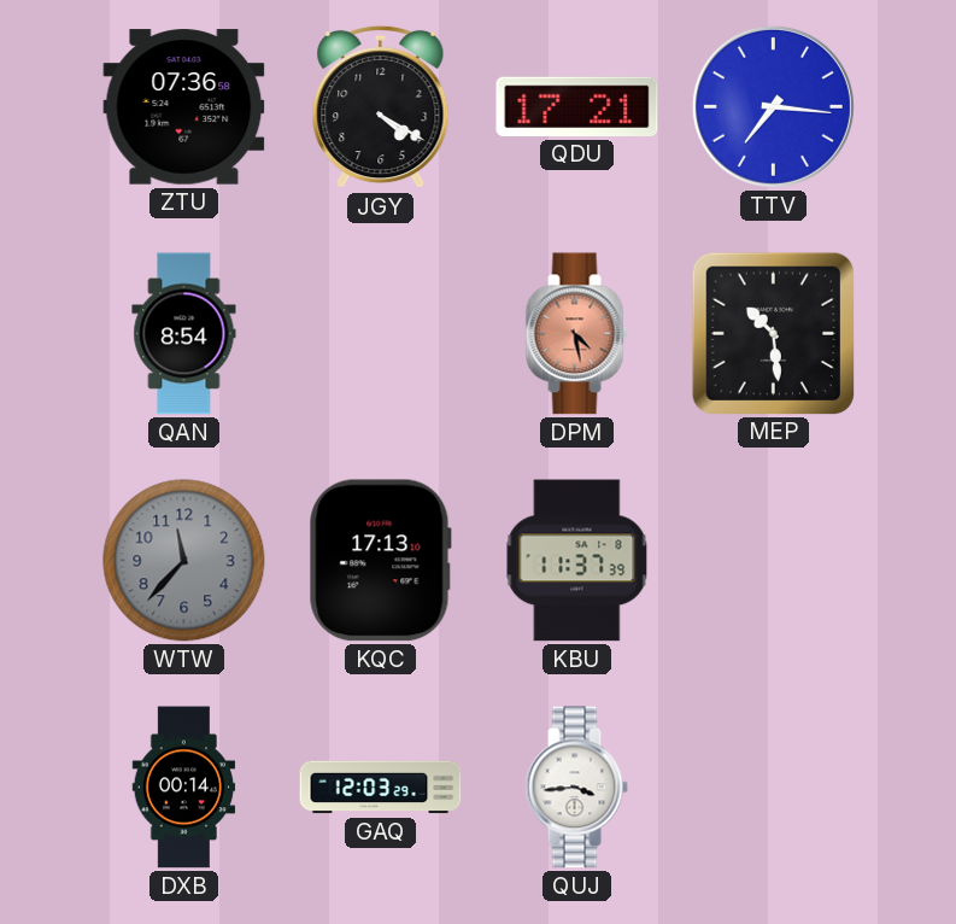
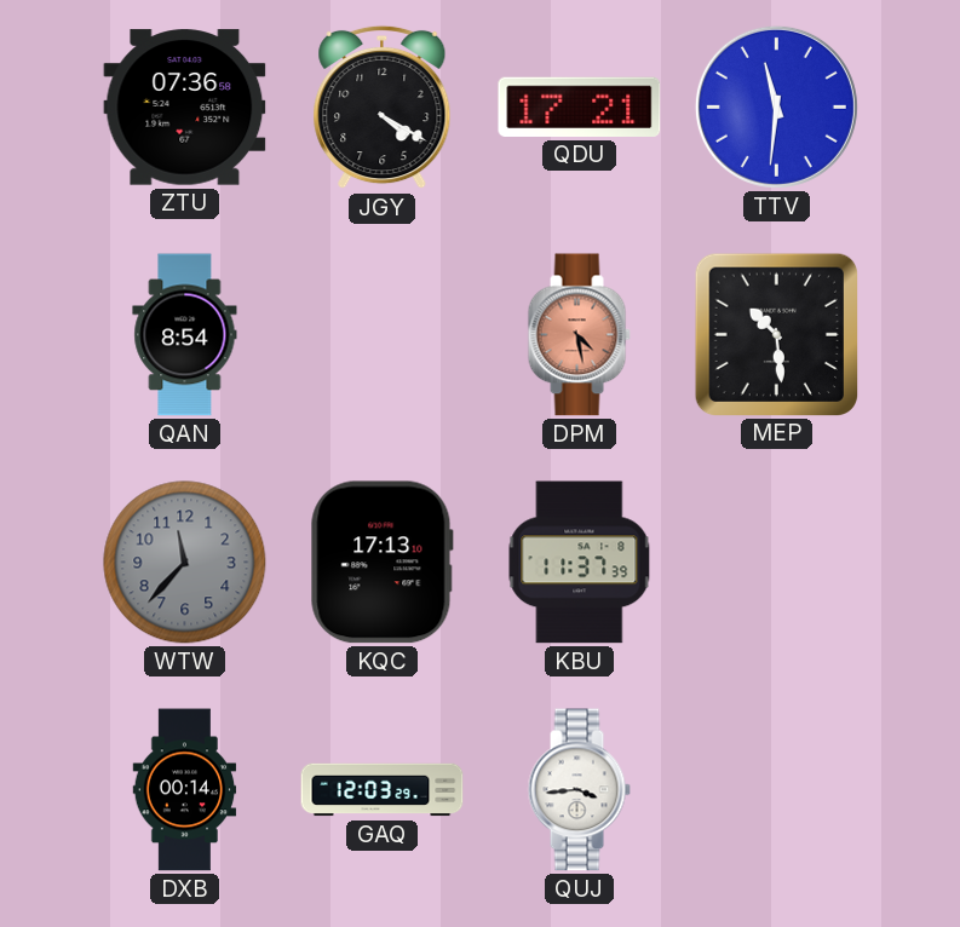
TTV: 7:16 -> 11:31
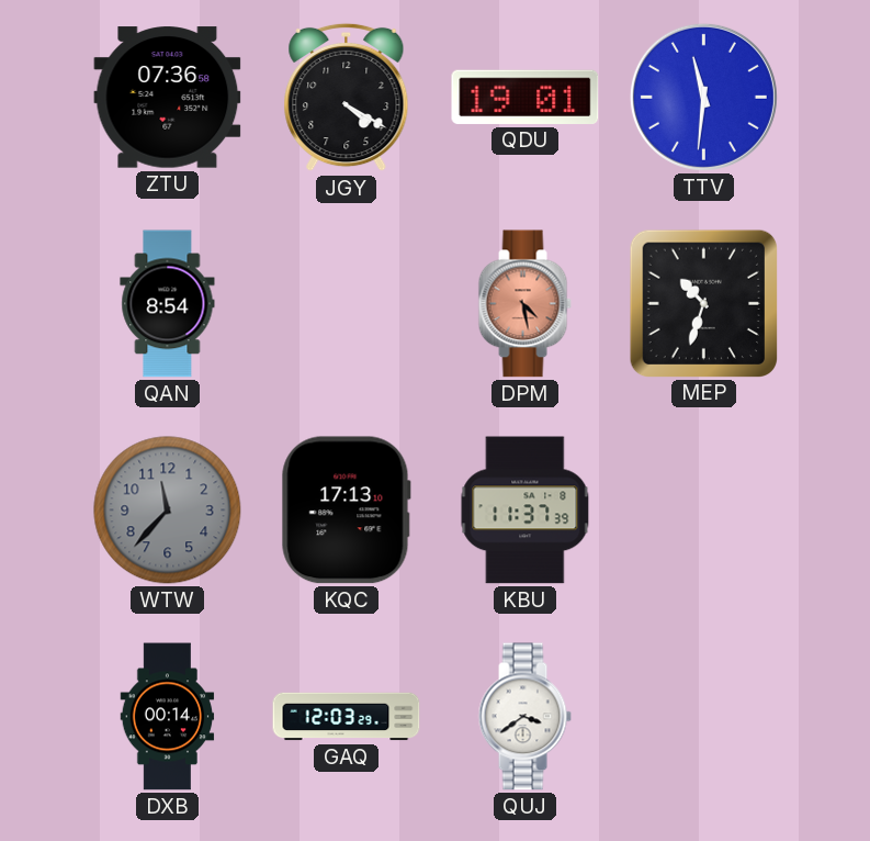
QDU: 17:21 -> 19:01
MEP: 10:29 -> 10:33
QUJ: 3:44 -> 3:39
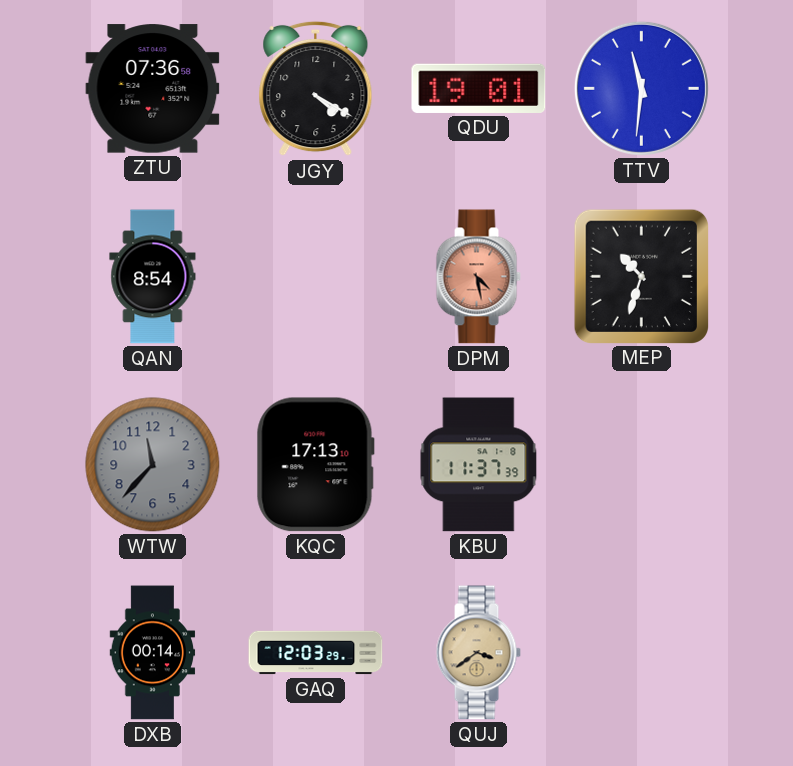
QUJ dial: white -> champagne
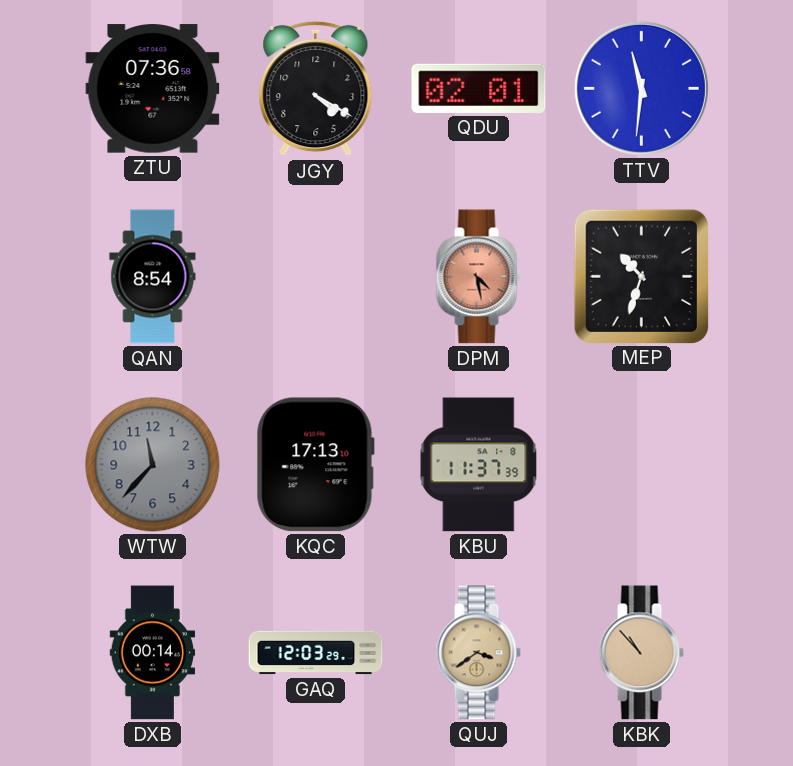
QDU: 19:01 -> 02:01
KBK: none -> 10:53
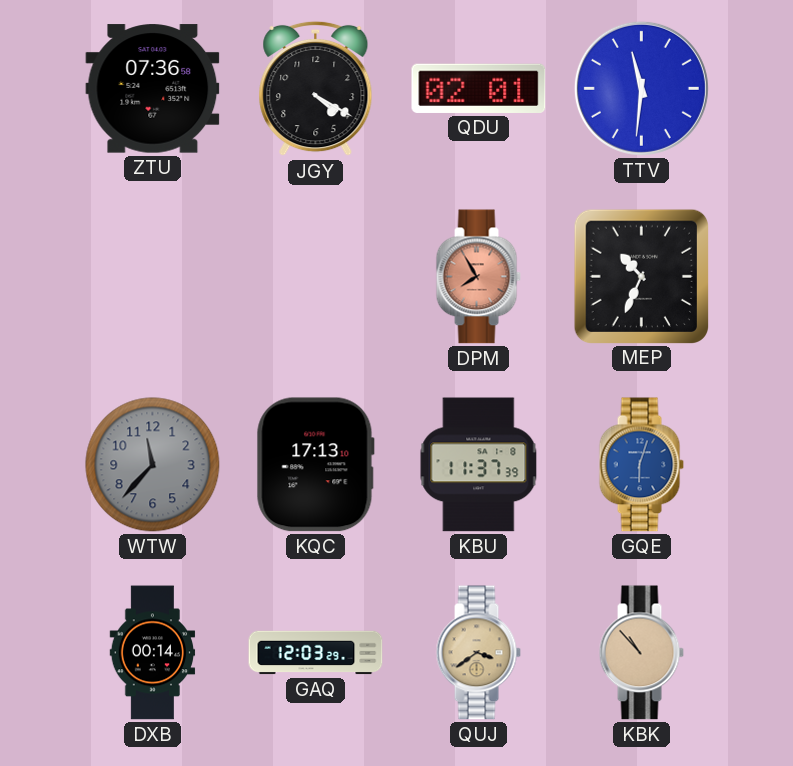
QAN: 8:54 -> none
DPM: 4:28 -> 7:55
MEP: 10:33 -> 10:34
GQE: none -> 6:03
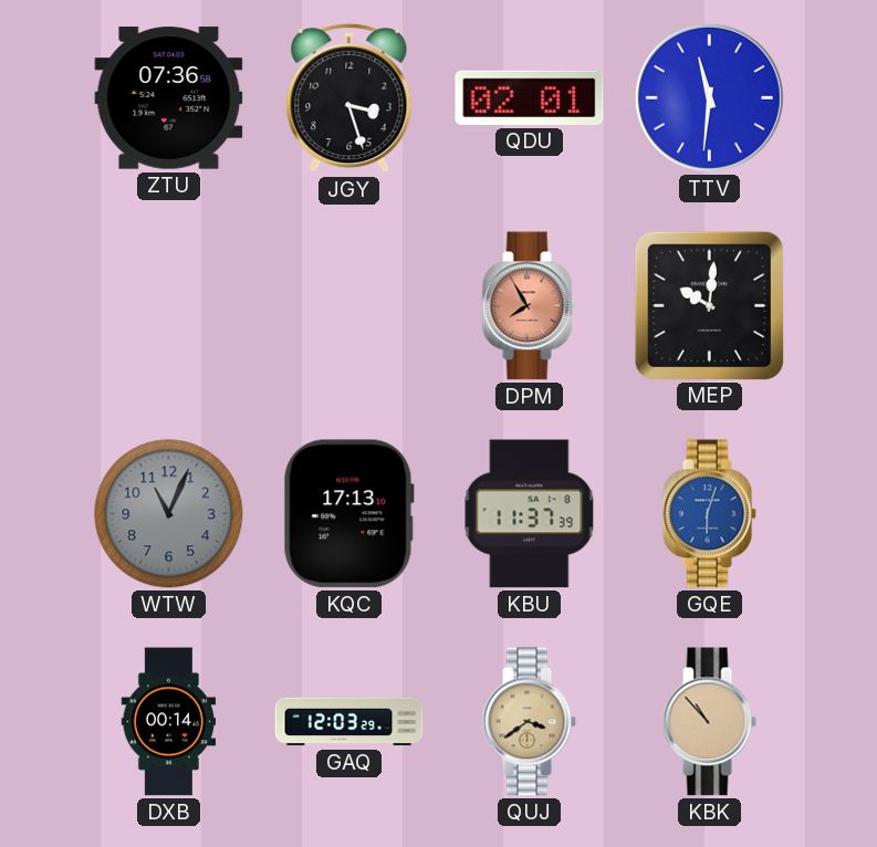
JGY: 4:20 -> 3:27
MEP: 10:34 -> 10:01
WTW: 11:37 -> 11:04
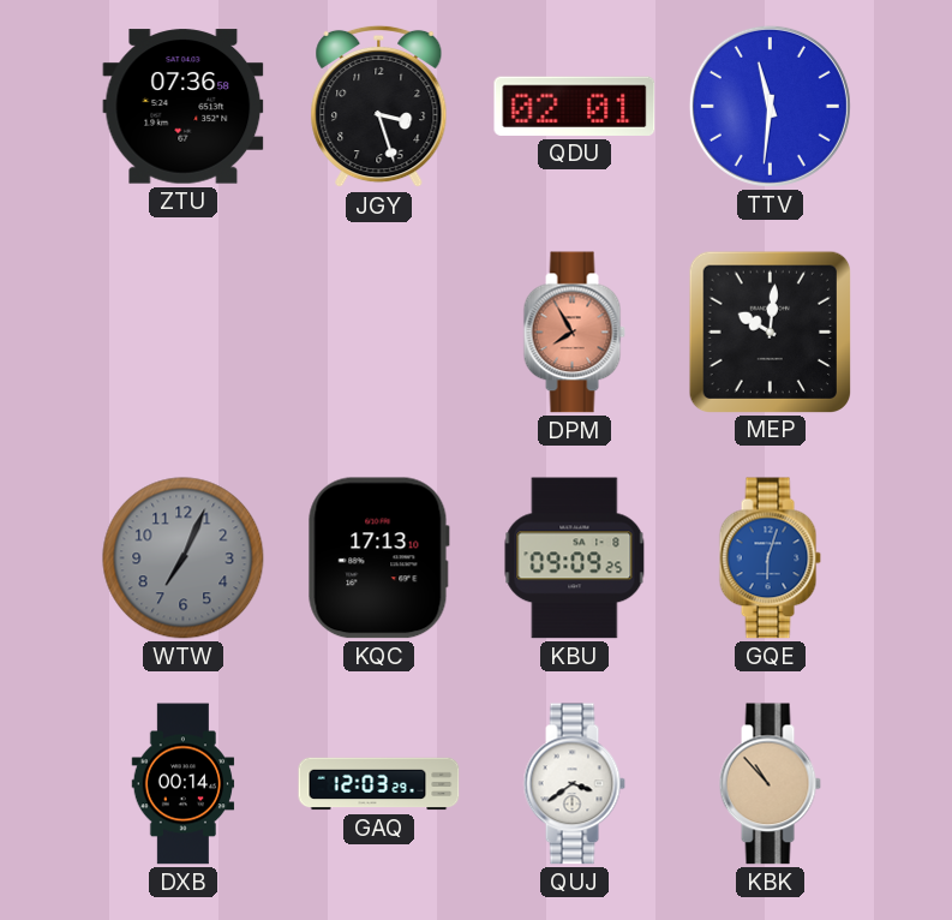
WTW: 11:04 -> 7:04
KBU: 11:37 -> 09:09
QUJ dial: champagne -> white
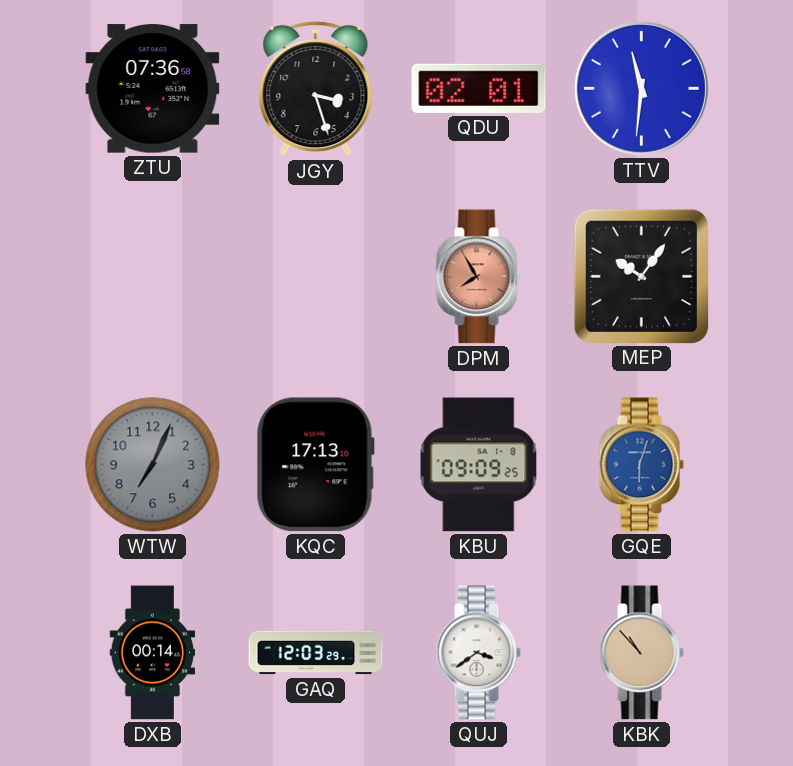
MEP: 10:01 -> 10:06
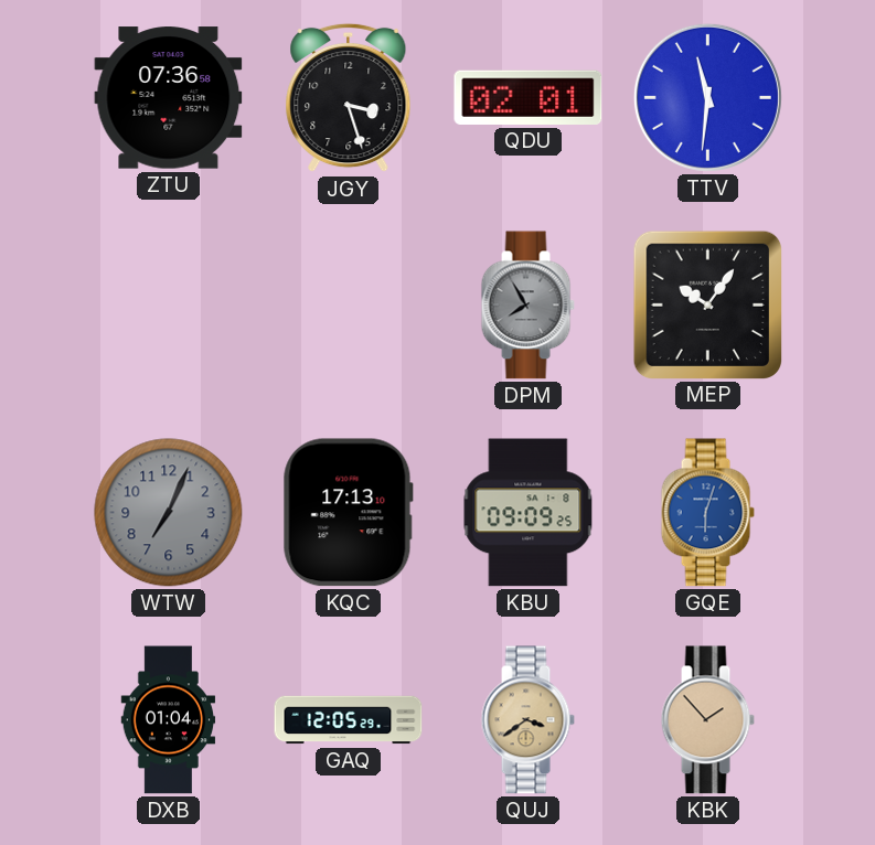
DPM dial: salmon -> grey
DXB: 00:14 -> 01:04
GAQ: 12:03 -> 12:05
QUJ dial: white -> champagne
KBK: 10:53 -> 1:53
